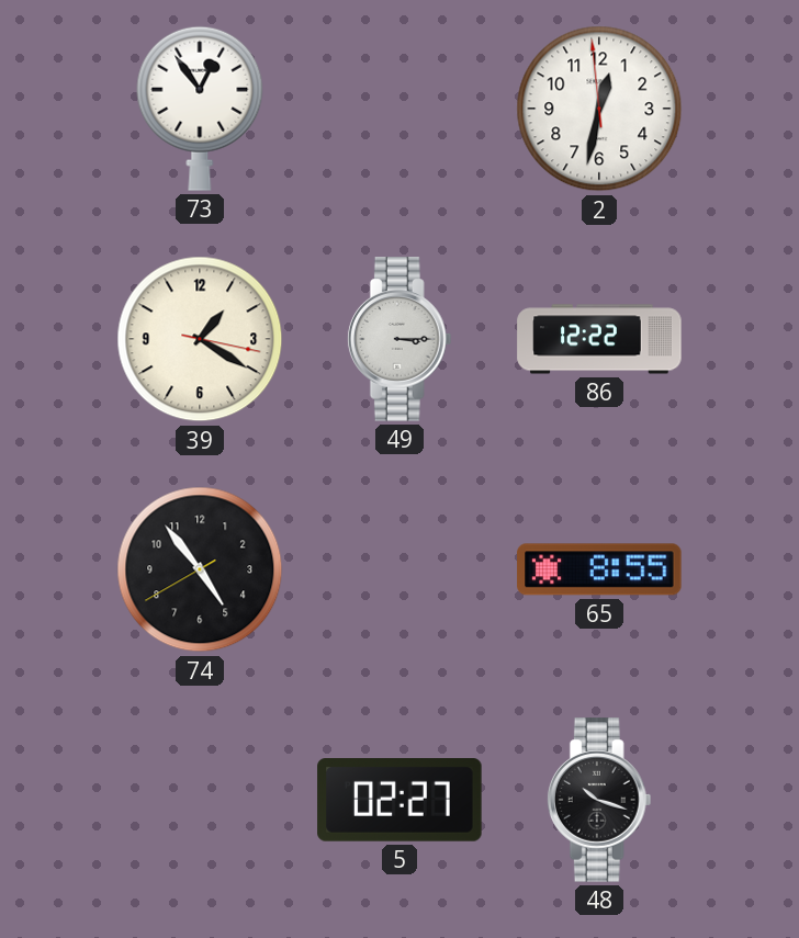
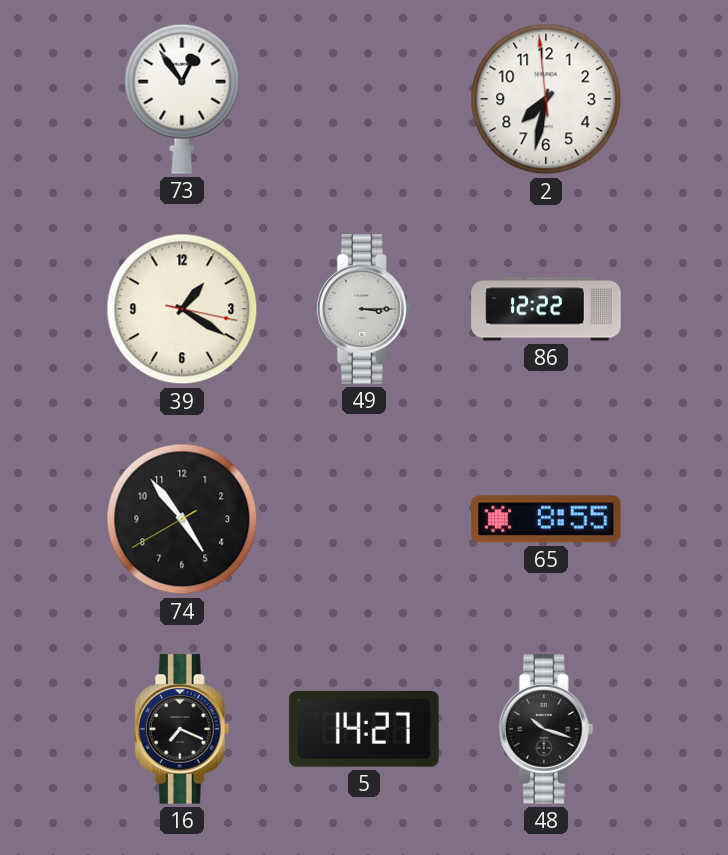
2: 12:31 -> 7:31
16: none -> 7:19
5: 02:27 -> 14:27
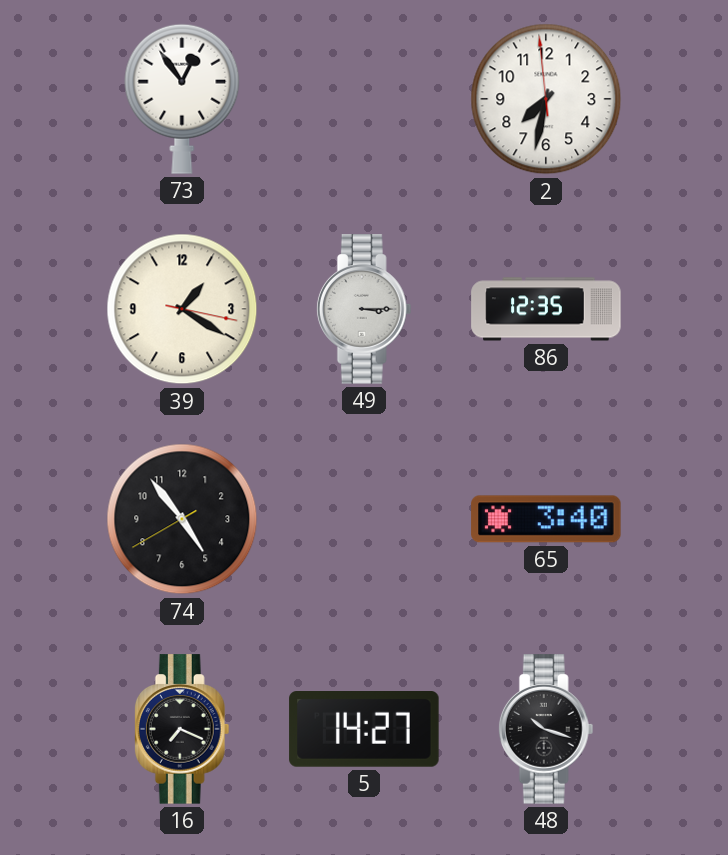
86: 12:22 -> 12:35
65: 8:55 -> 3:40
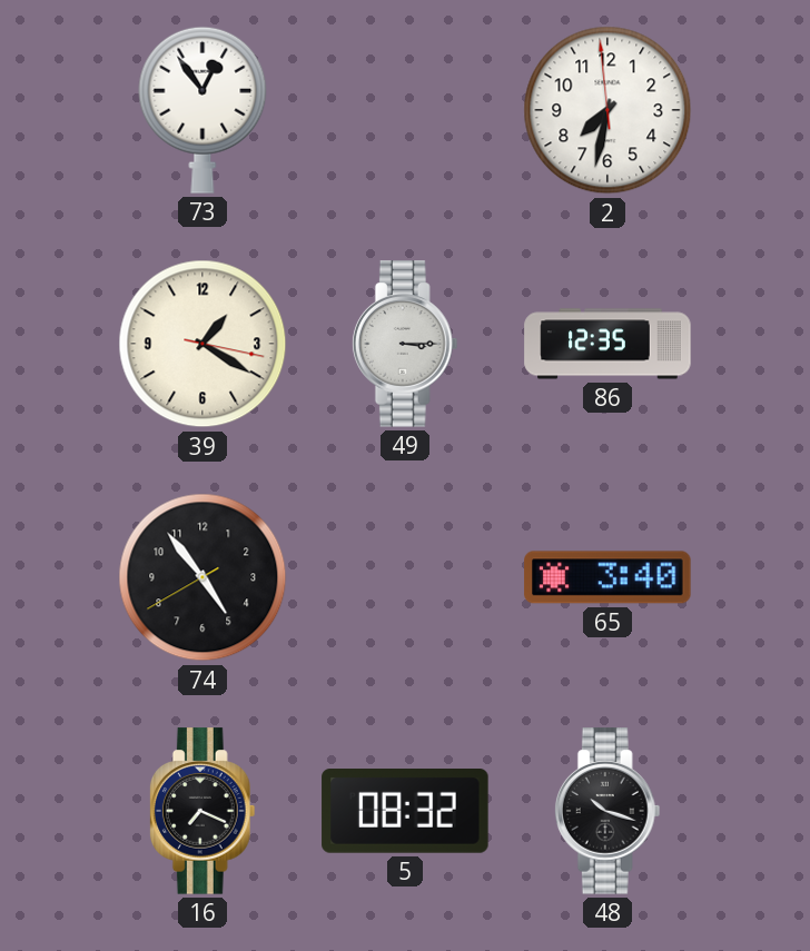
5: 14:27 -> 08:32
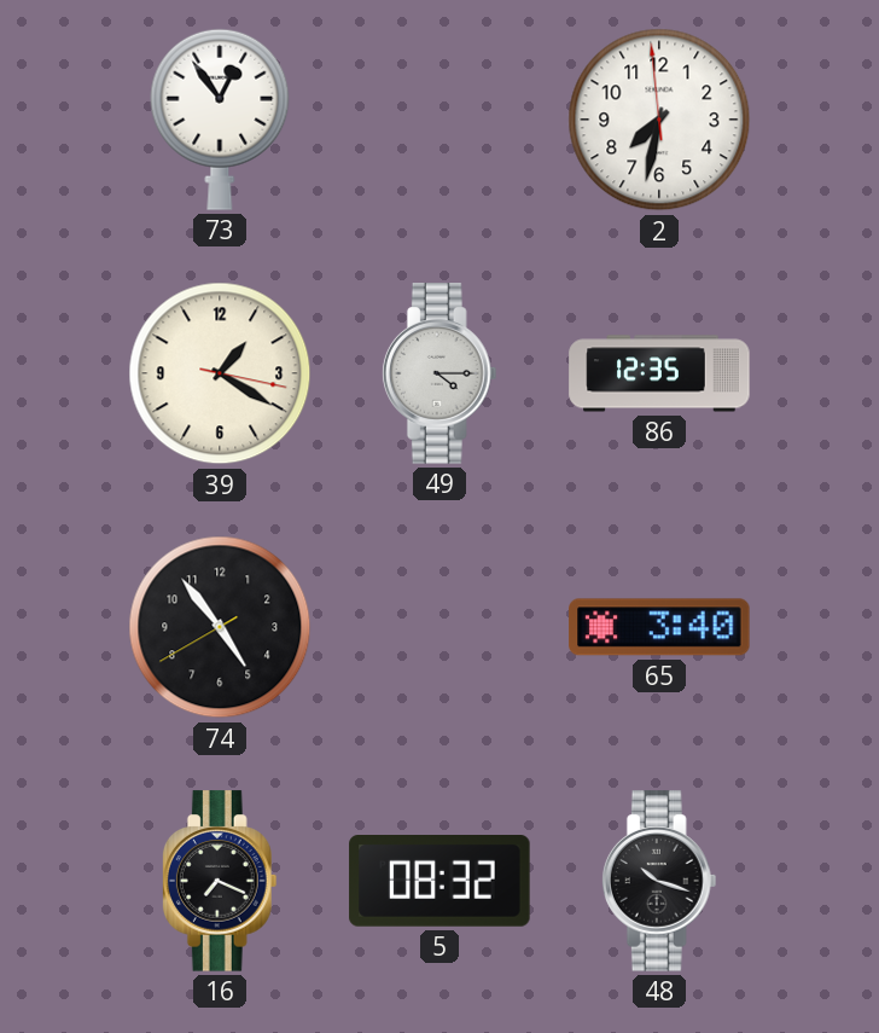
49: 3:15 -> 4:15
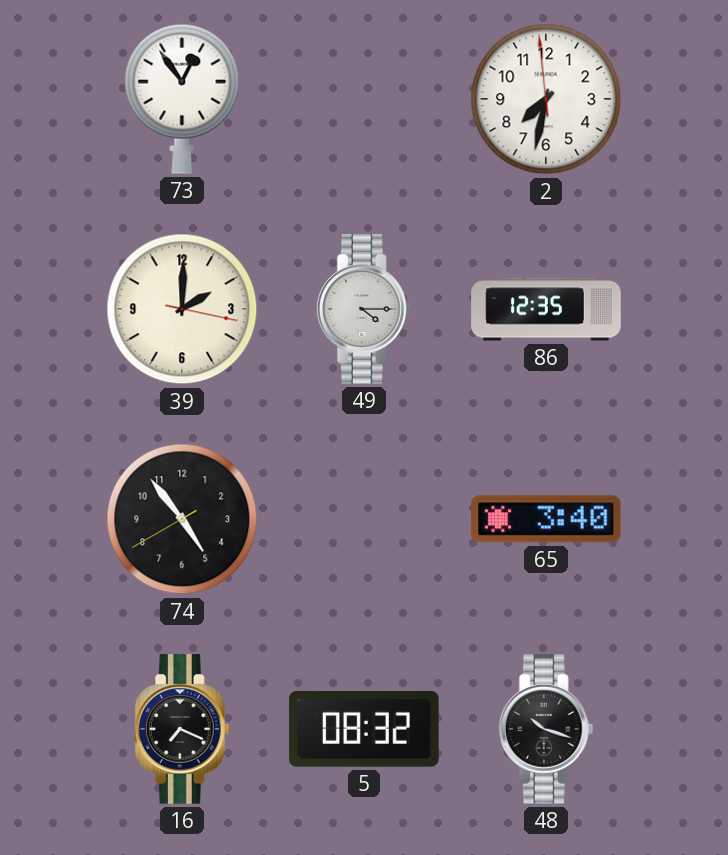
39: 1:20 -> 2:00
